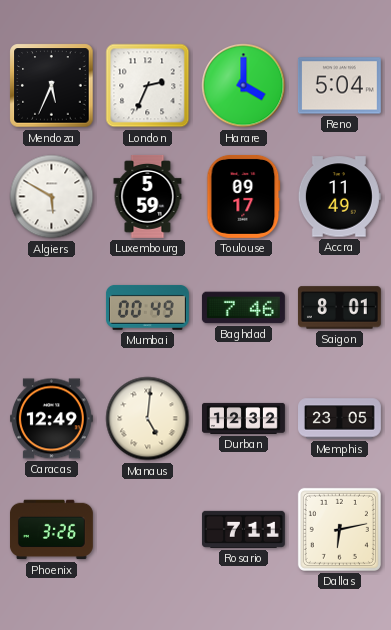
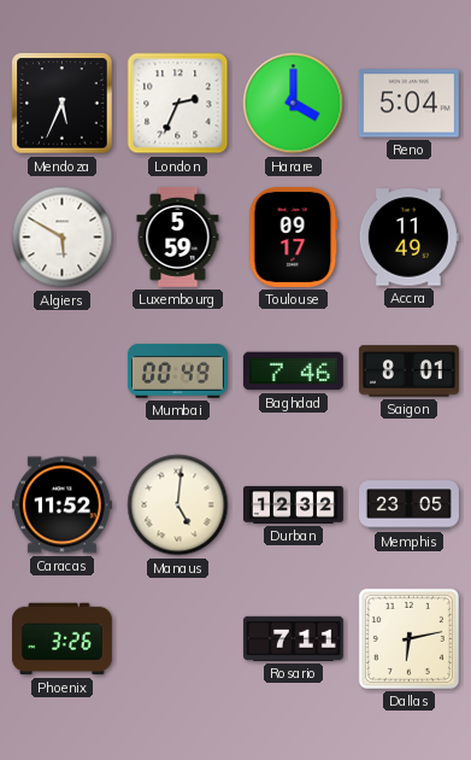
Caracas: 12:49 -> 11:52
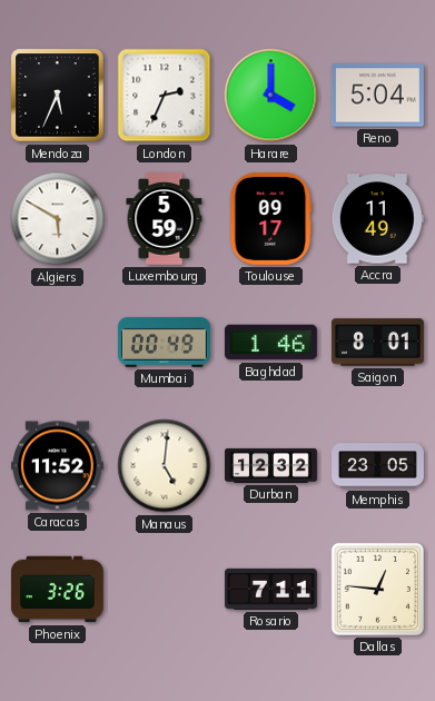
Baghdad: 7:46 -> 1:46
Dallas: 6:13 -> 12:46
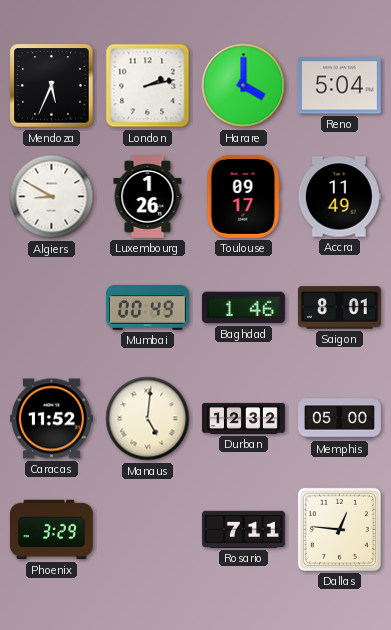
London: 2:34 -> 2:13
Algiers: 5:50 -> 8:50
Luxembourg: 5:59 -> 1:26
Memphis: 23:05 -> 05:00
Phoenix: 3:26 -> 3:29
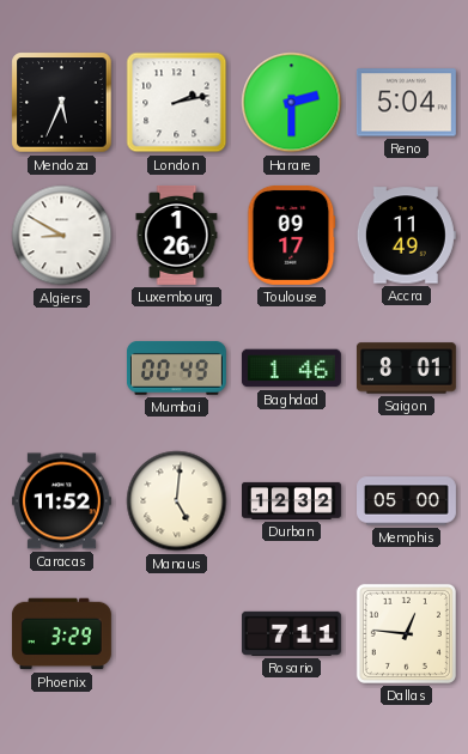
Harare: 4:00 -> 2:30
